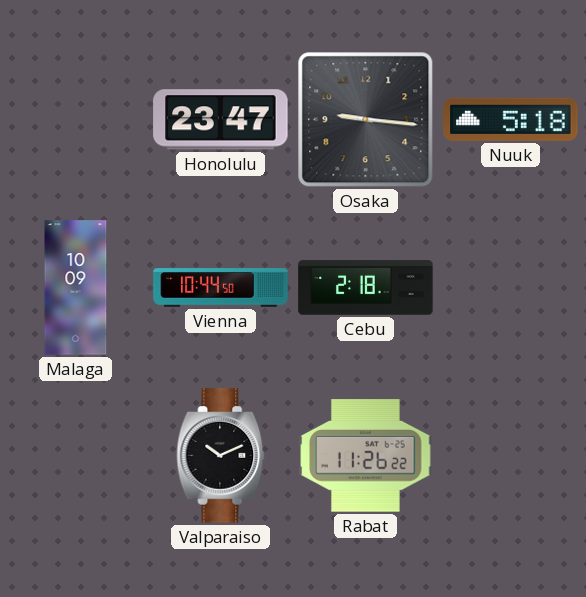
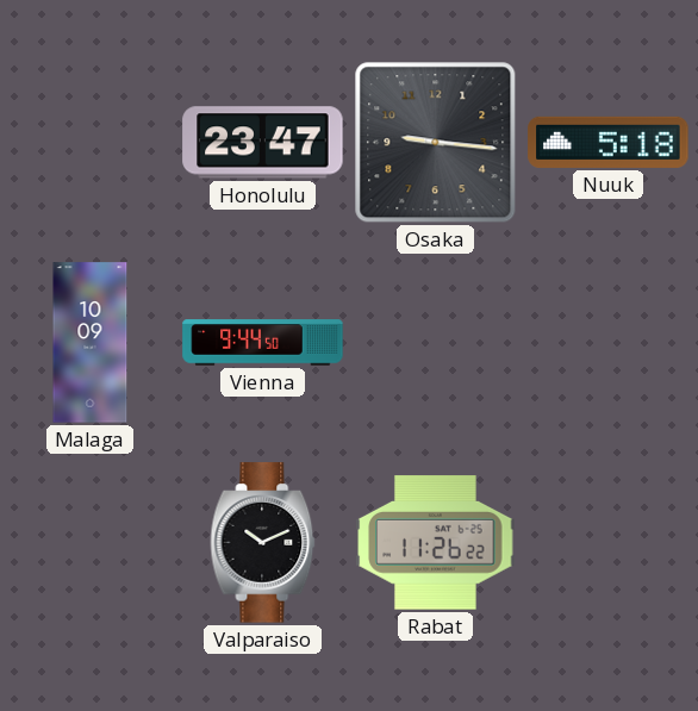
Vienna: 10:44 -> 9:44
Cebu: 2:18 -> none
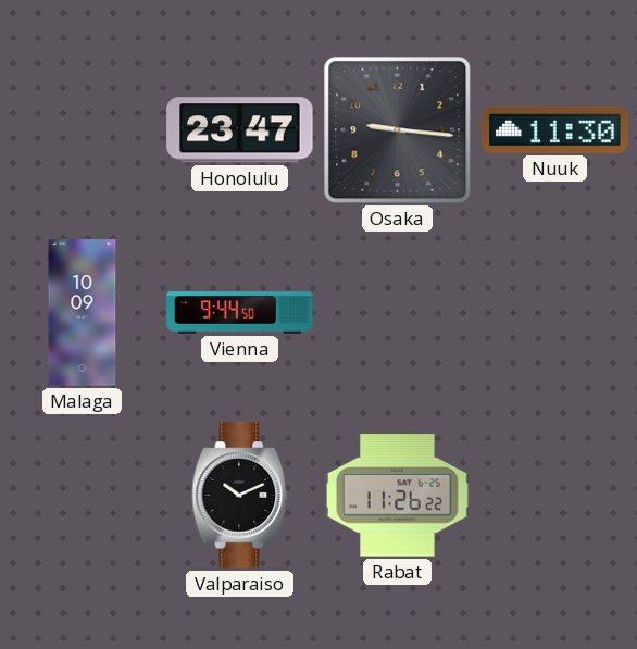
Nuuk: 5:18 -> 11:30
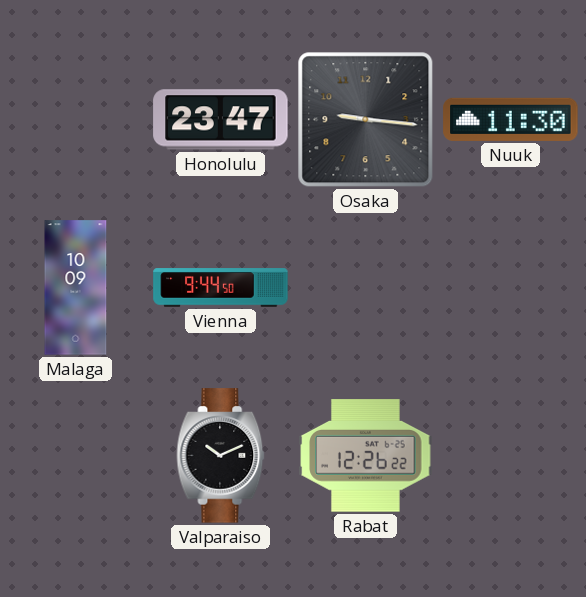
Rabat: 11:26 -> 12:26
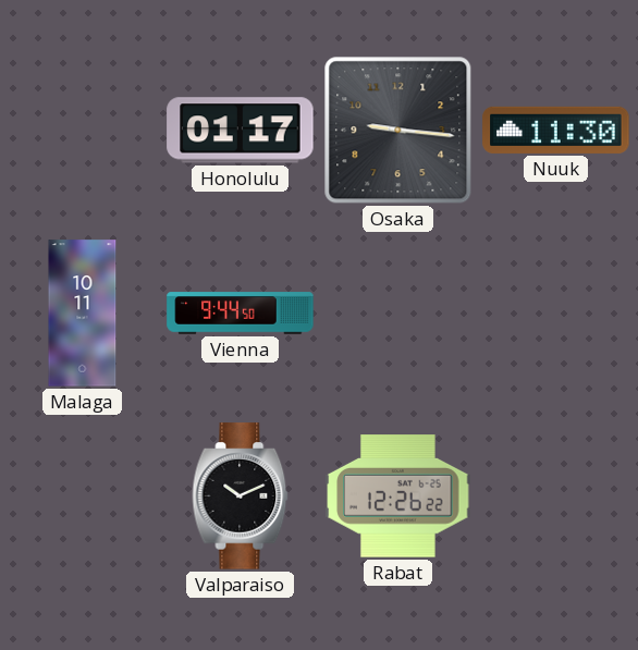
Honolulu: 23:47 -> 01:17
Malaga: 10:09 -> 10:11
